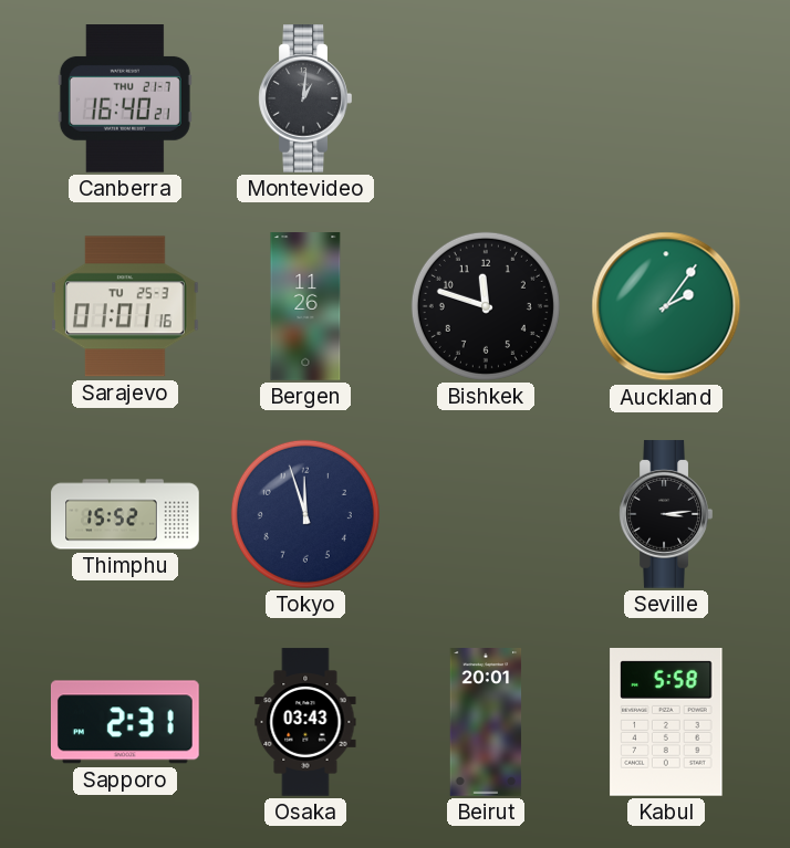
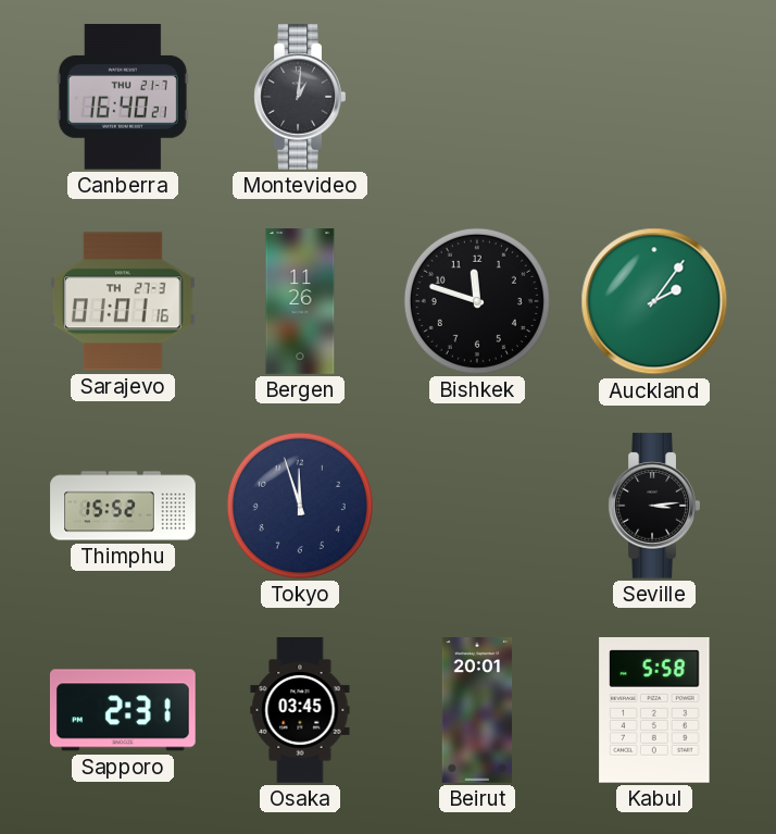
Sarajevo date: TU 25-3 -> TH 27-3
Osaka: 03:43 -> 03:45
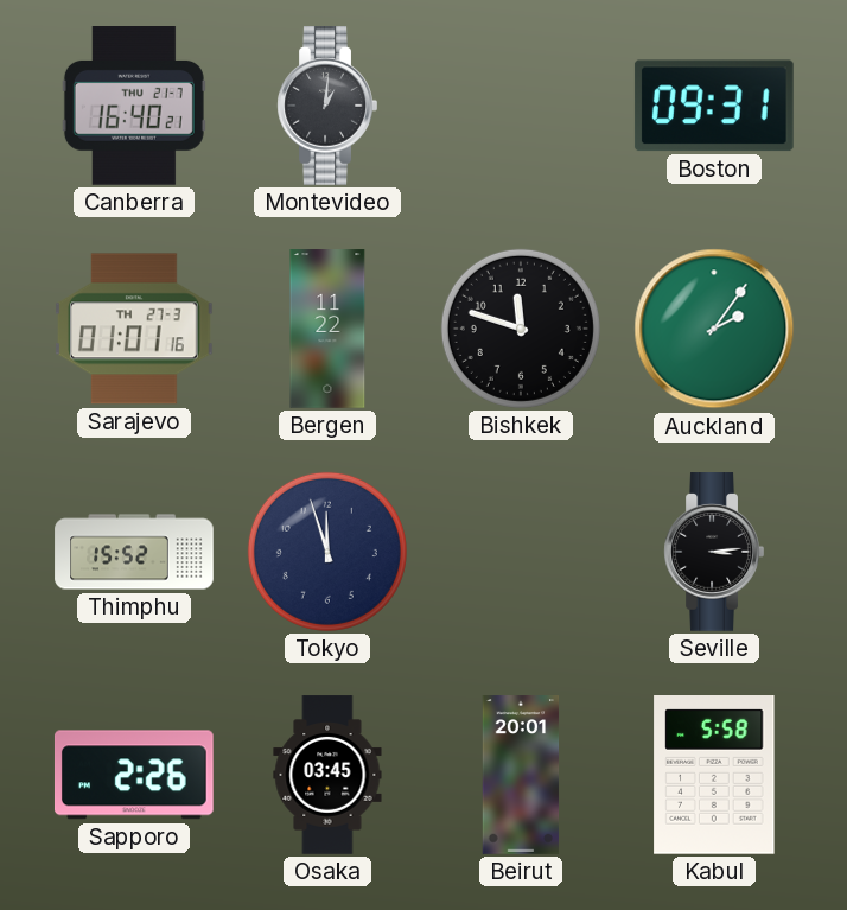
Boston: none -> 09:31
Bergen: 11:26 -> 11:22
Sapporo: 2:31 -> 2:26
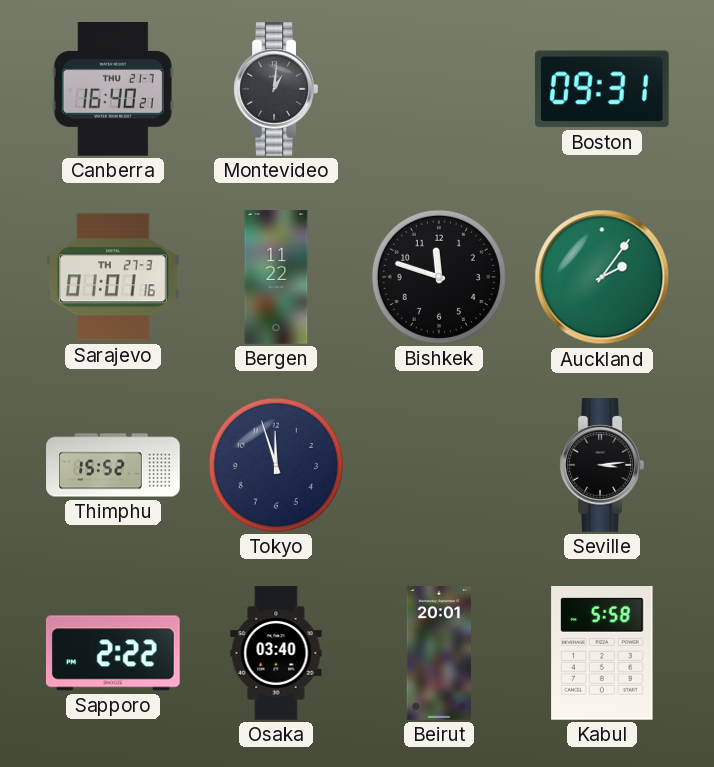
Sapporo: 2:26 -> 2:22
Osaka: 03:45 -> 03:40
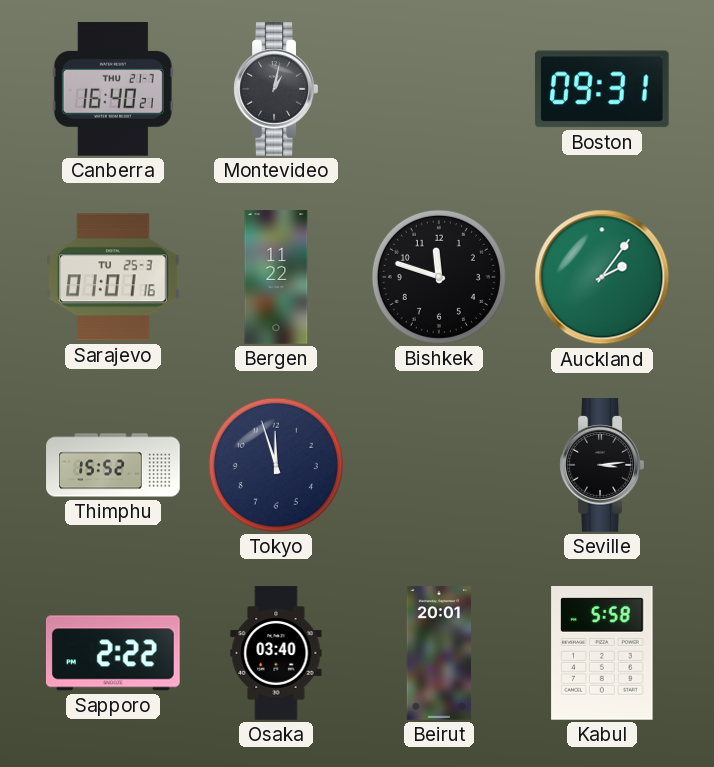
Montevideo: 1:01 -> 1:02
Sarajevo date: TH 27-3 -> TU 25-3
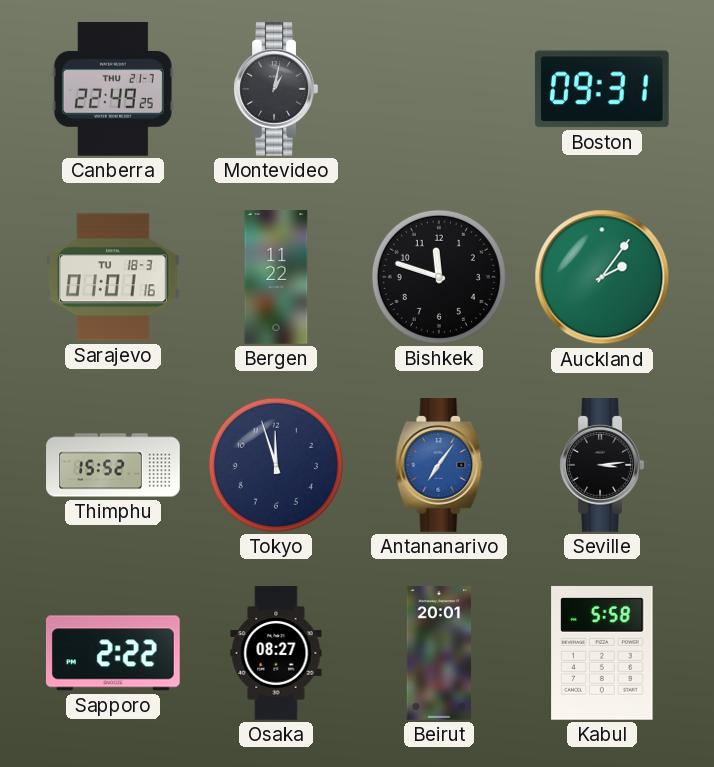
Canberra: 16:40 -> 22:49
Sarajevo date: TU 25-3 -> TU 18-3
Antananarivo: none -> 7:06
Osaka: 03:40 -> 08:27
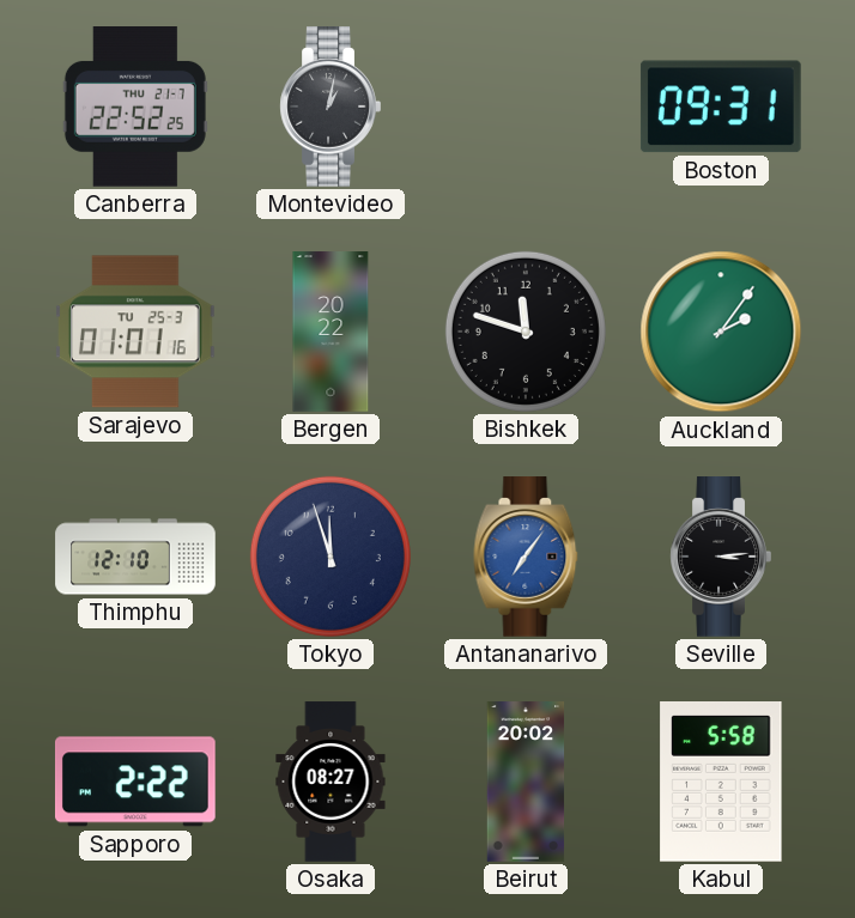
Canberra: 22:49 -> 22:52
Sarajevo date: TU 18-3 -> TU 25-3
Bergen: 11:22 -> 20:22
Thimphu: 15:52 -> 12:10
Beirut: 20:01 -> 20:02
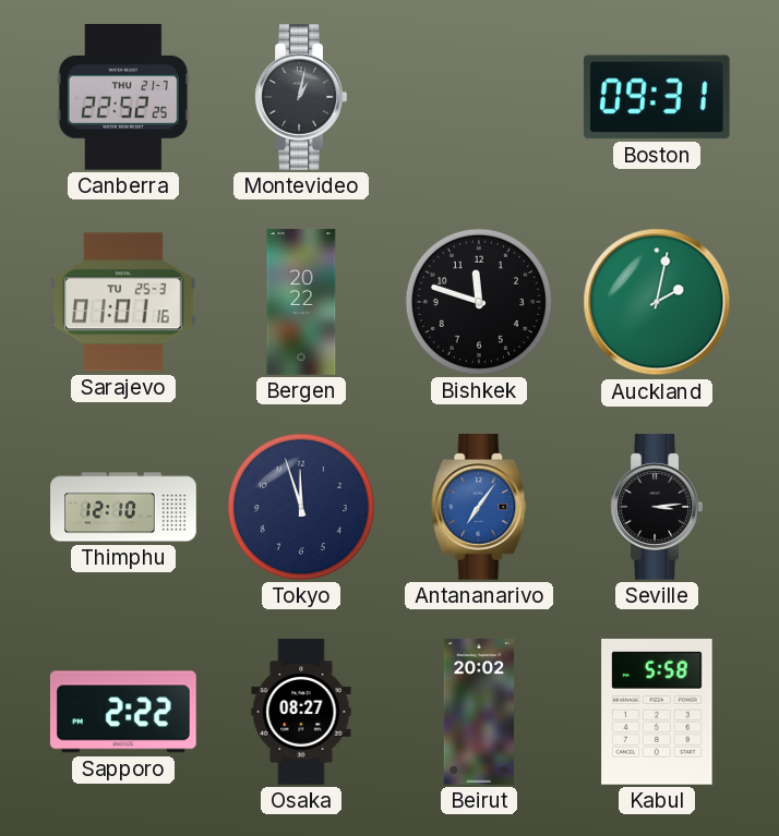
Auckland: 2:06 -> 2:02
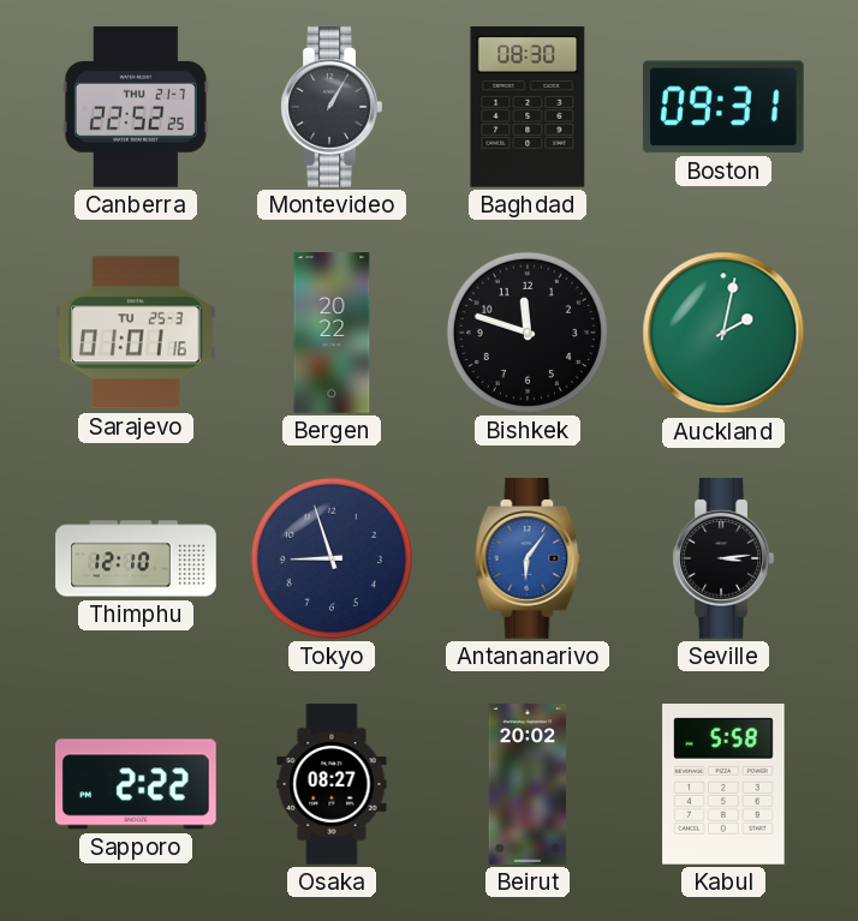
Montevideo: 1:02 -> 1:05
Baghdad: none -> 08:30
Tokyo: 11:57 -> 8:57
Antananarivo: 7:06 -> 6:06
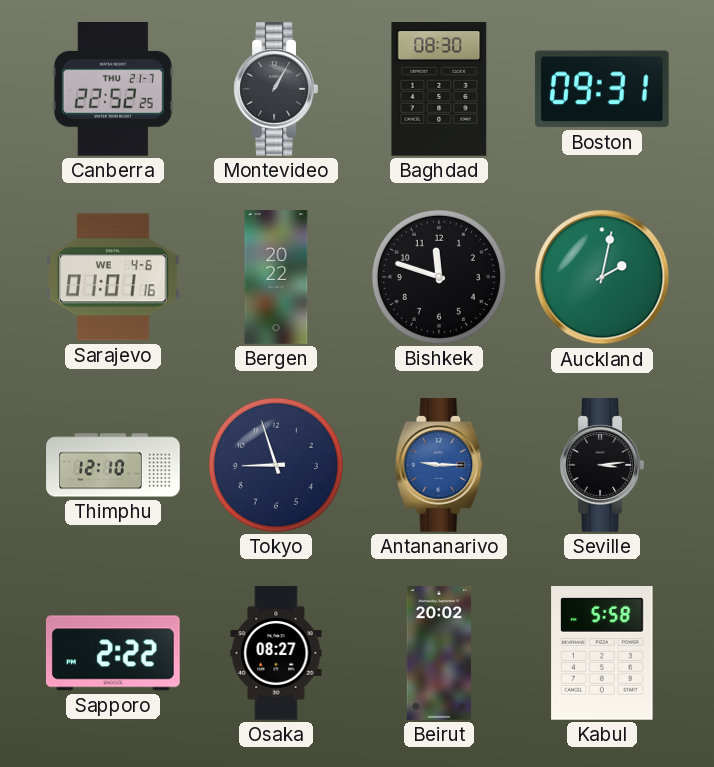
Sarajevo date: TU 25-3 -> WE 4-6
Antananarivo: 6:06 -> 9:15
